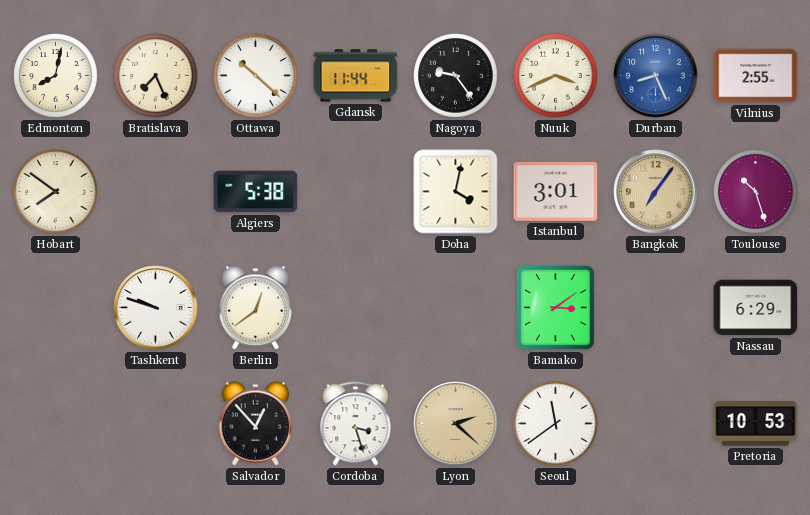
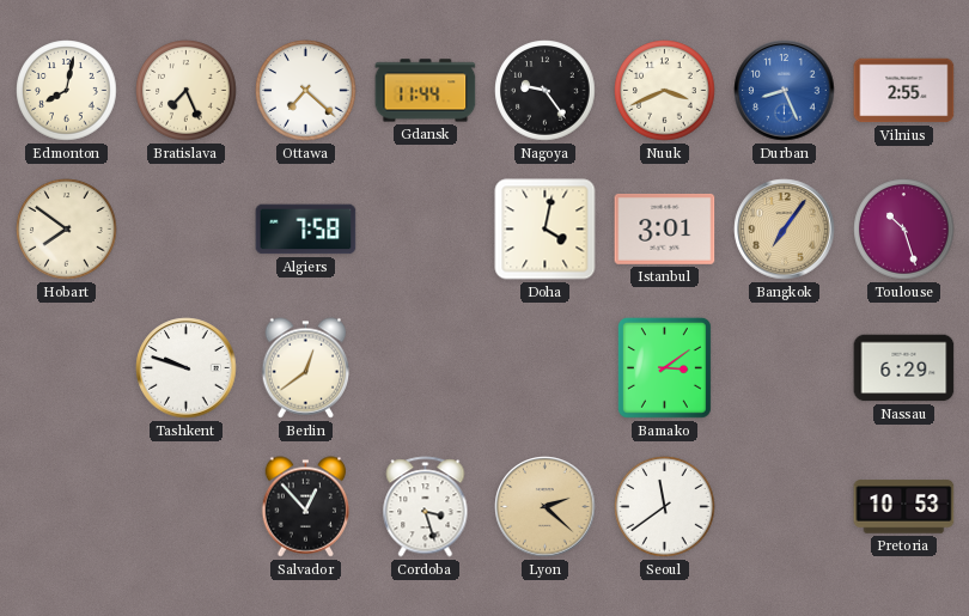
Ottawa: 10:22 -> 7:22
Algiers: 5:38 -> 7:58
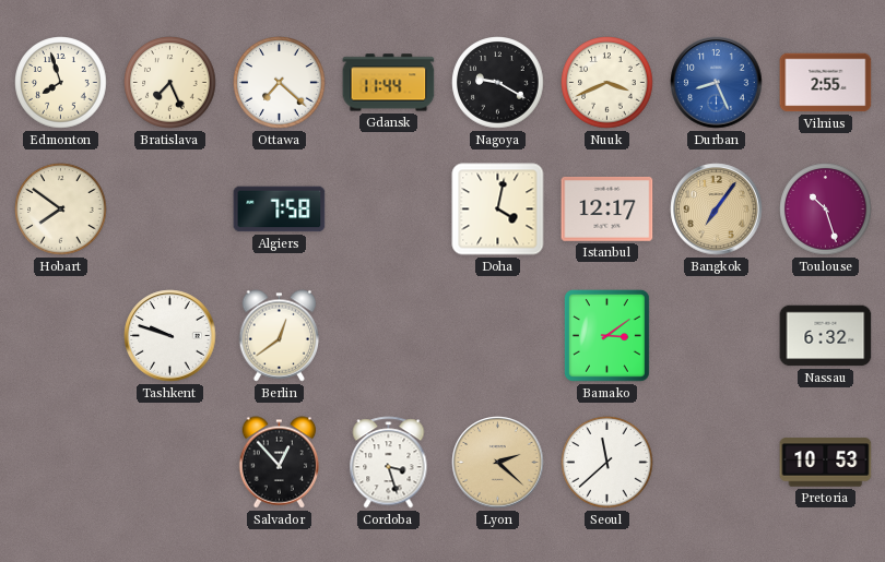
Edmonton: 8:02 -> 7:57
Nagoya: 9:24 -> 9:20
Istanbul: 3:01 -> 12:17
Nassau: 6:29 -> 6:32
Seoul: 11:39 -> 11:38
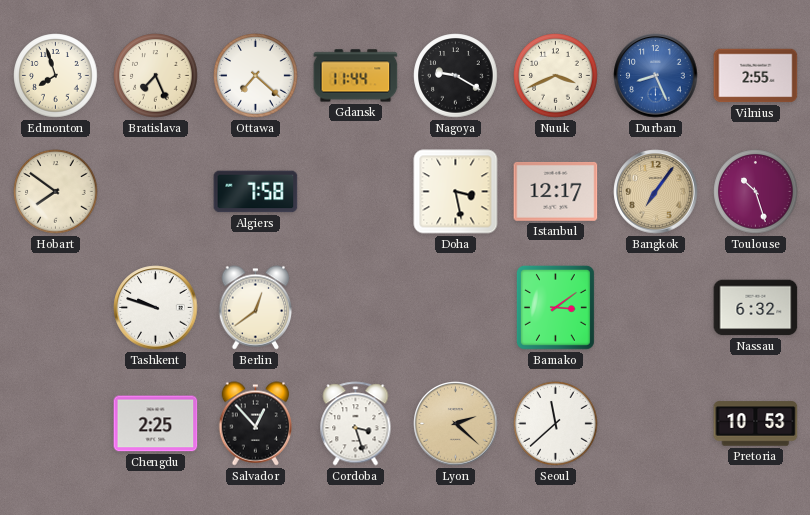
Doha: 4:02 -> 3:28
Chengdu: none -> 2:25
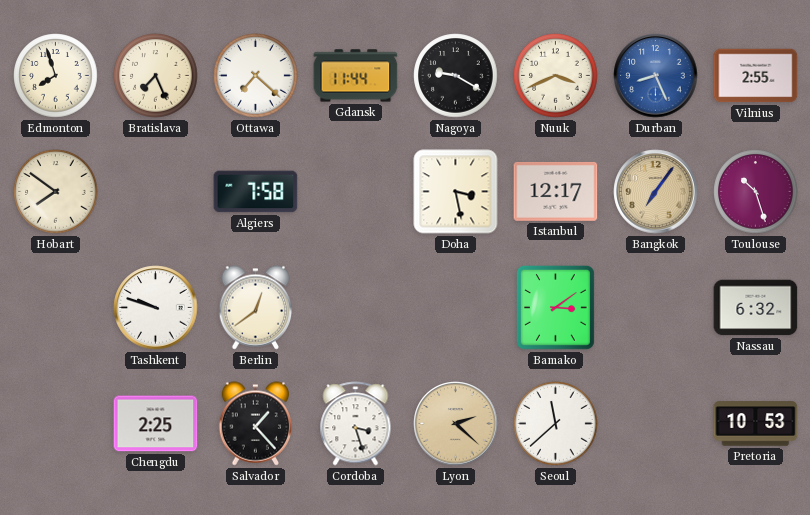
Salvador: 12:53 -> 1:23
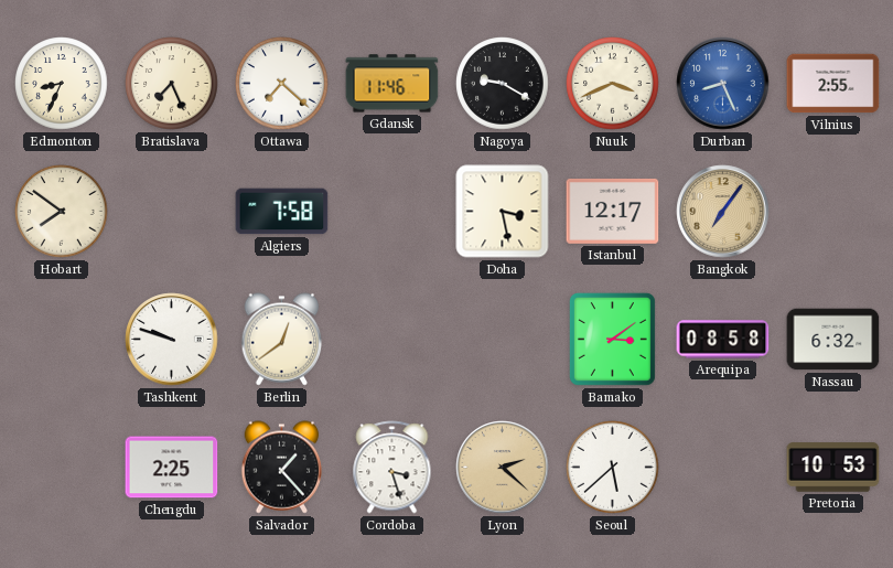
Edmonton: 7:57 -> 8:34
Gdansk: 11:44 -> 11:46
Toulouse: 10:27 -> none
Arequipa: none -> 08:58
Seoul: 11:38 -> 5:38
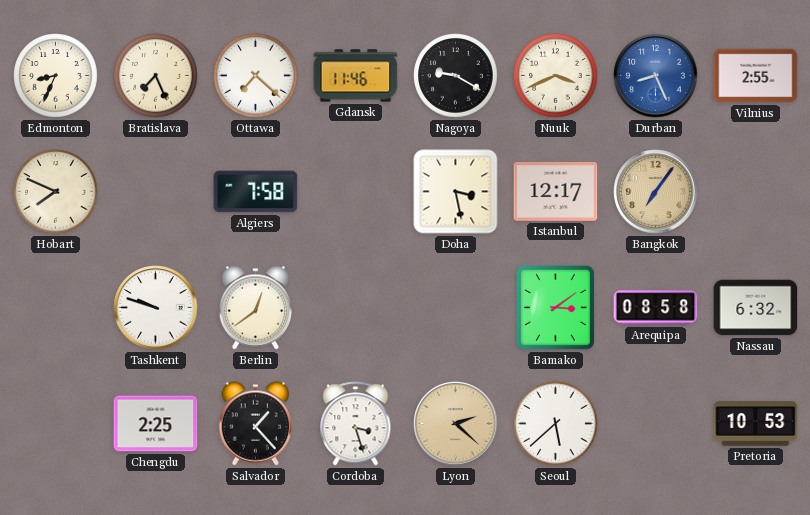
Hobart: 7:51 -> 7:49
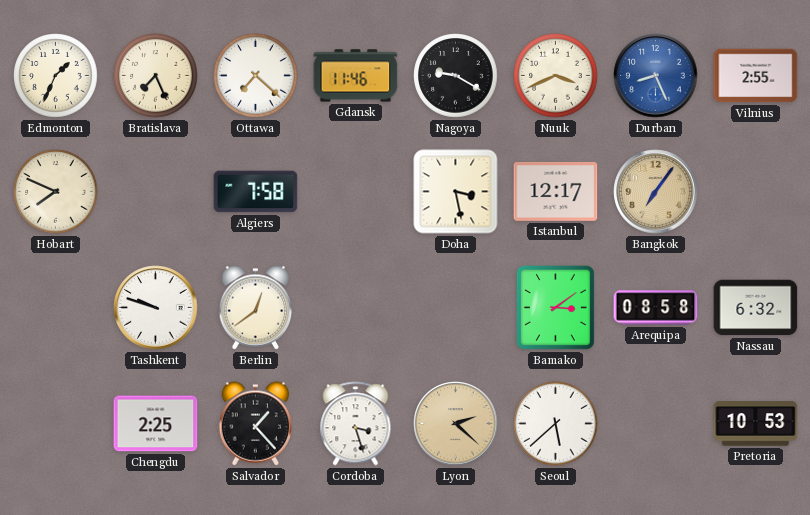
Edmonton: 8:34 -> 1:34
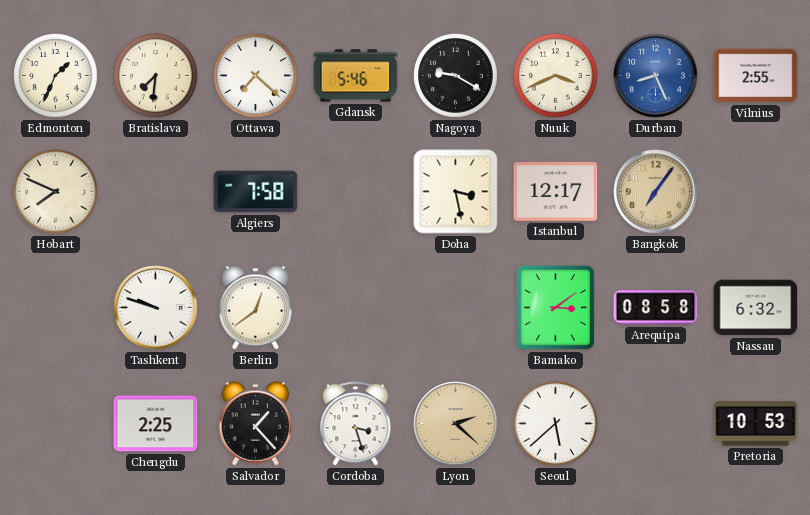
Bratislava: 7:26 -> 7:31
Gdansk: 11:46 -> 5:46
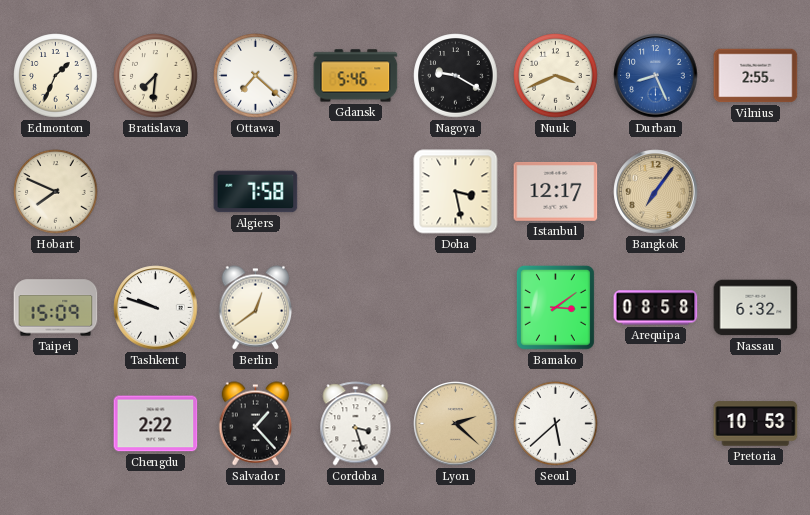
Taipei: none -> 15:09
Chengdu: 2:25 -> 2:22
